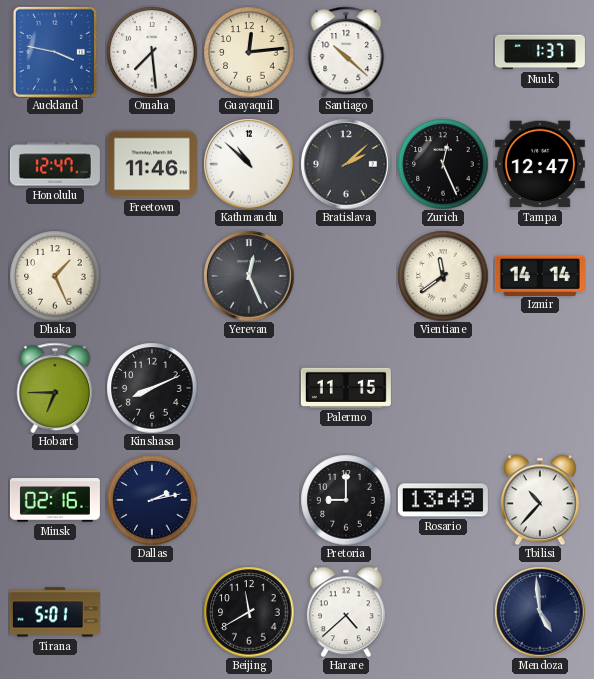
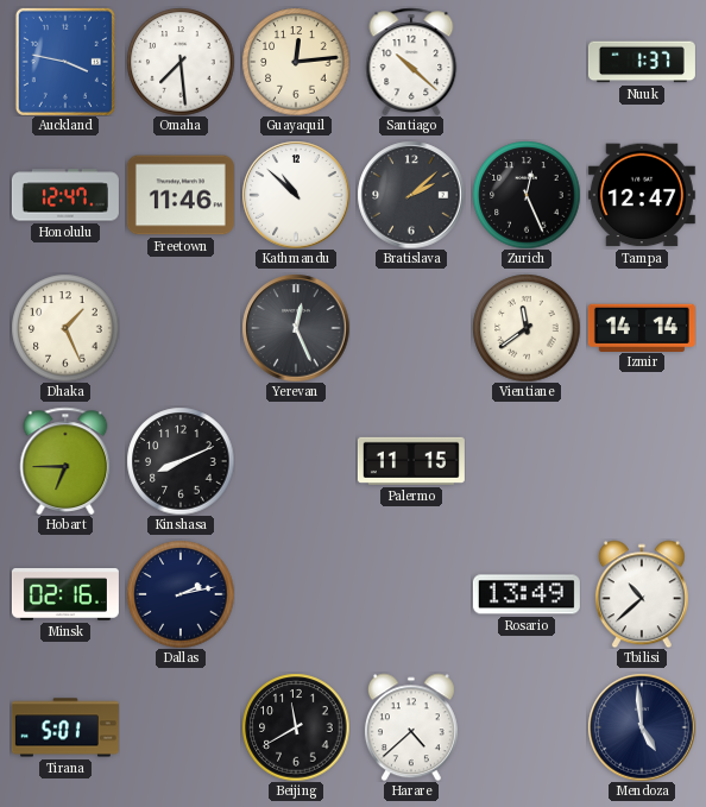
Pretoria: 9:00 -> none
Tbilisi: 10:37 -> 10:38
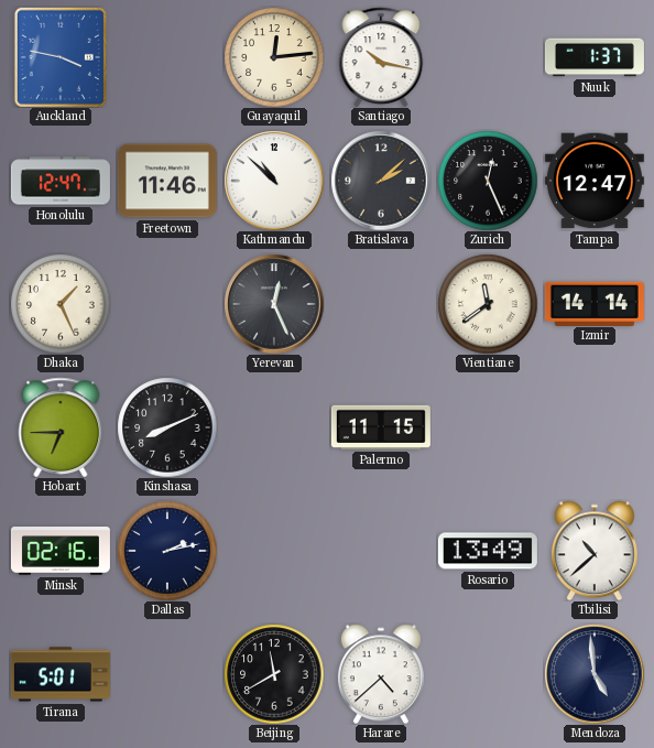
Omaha: 7:29 -> none
Santiago: 10:22 -> 10:17
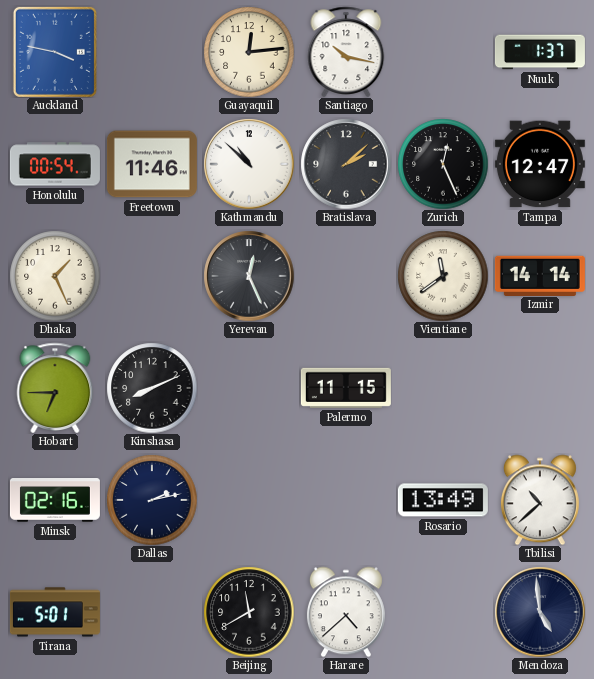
Honolulu: 12:47 -> 00:54
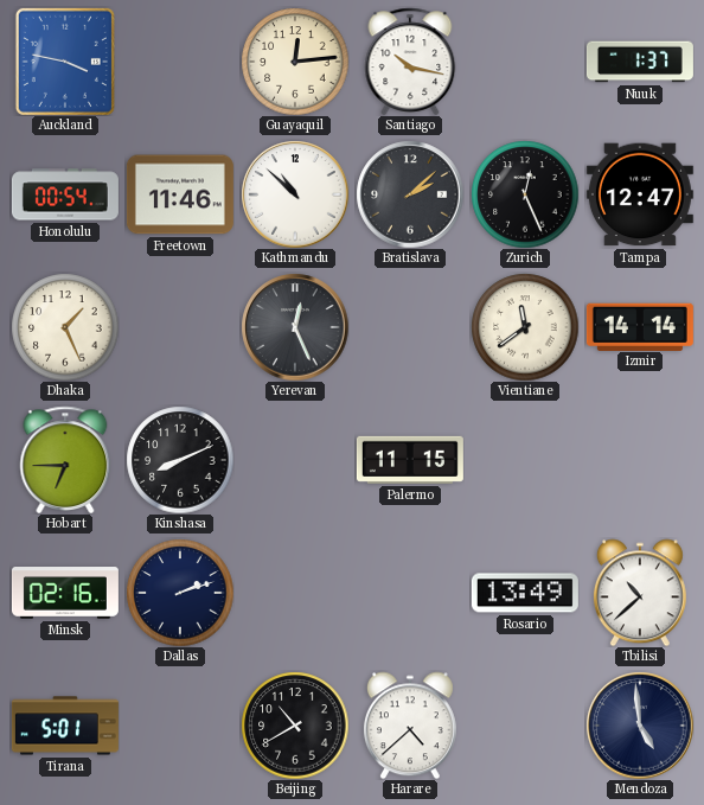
Dallas: 2:13 -> 2:12
Beijing: 11:40 -> 10:40
